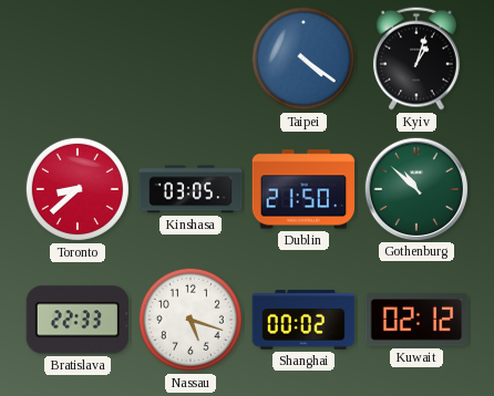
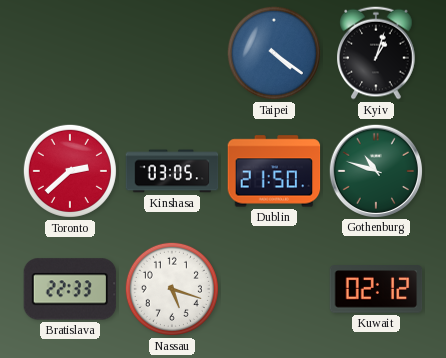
Toronto: 8:38 -> 2:38
Gothenburg: 10:52 -> 10:48
Shanghai: 00:02 -> none
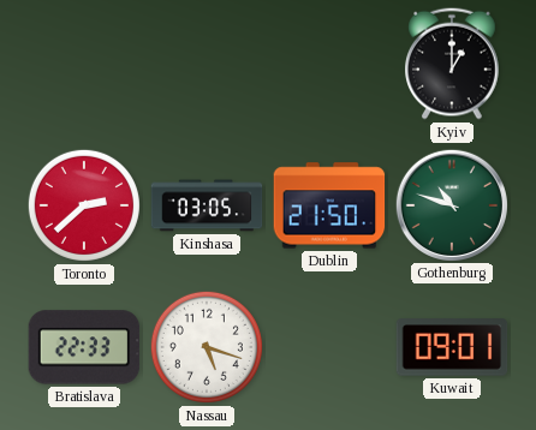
Taipei: 4:21 -> none
Kyiv: 1:03 -> 1:00
Kuwait: 02:12 -> 09:01
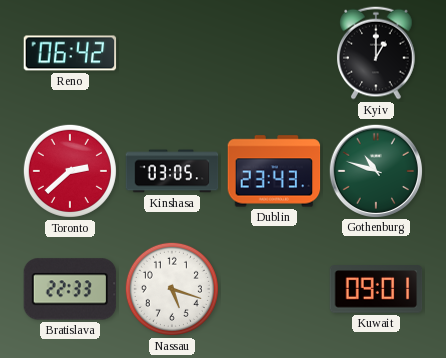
Reno: none -> 06:42
Dublin: 21:50 -> 23:43
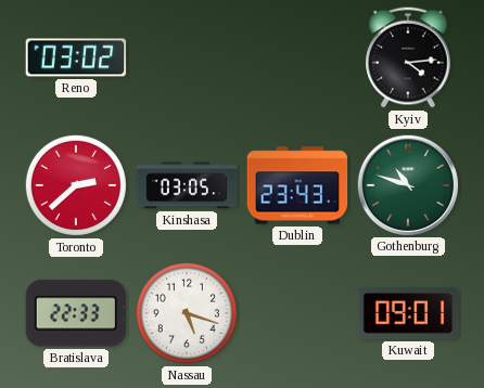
Reno: 06:42 -> 03:02
Kyiv: 1:00 -> 4:14
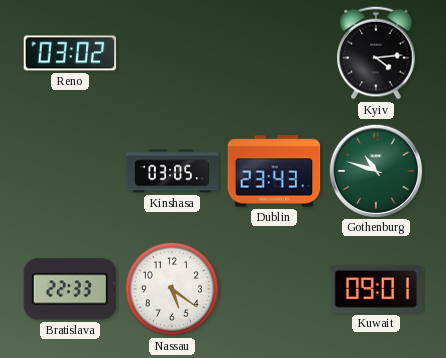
Toronto: 2:38 -> none
Nassau: 5:18 -> 5:21
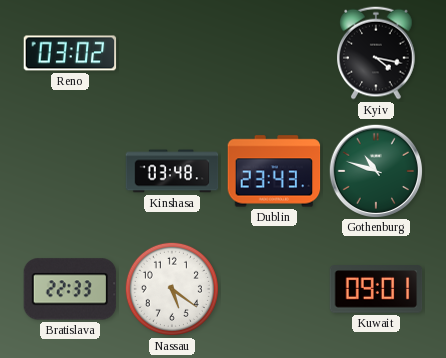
Kyiv: 4:14 -> 4:17
Kinshasa: 03:05 -> 03:48
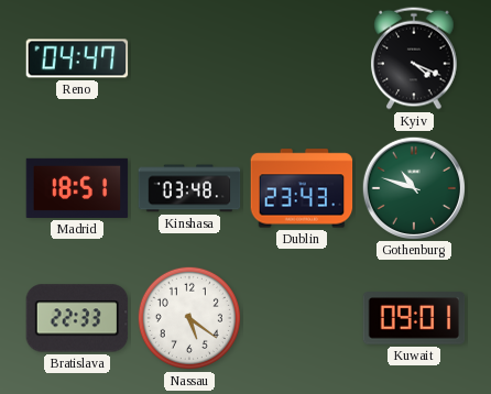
Reno: 03:02 -> 04:47
Kyiv: 4:17 -> 4:19
Madrid: none -> 18:51
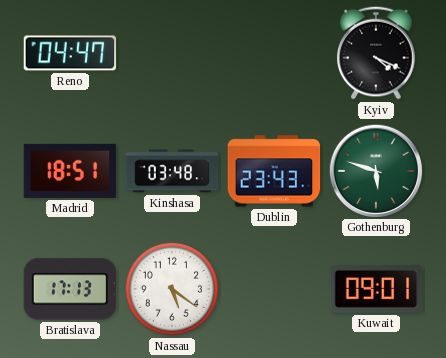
Gothenburg: 10:48 -> 5:48
Bratislava: 22:33 -> 17:13
